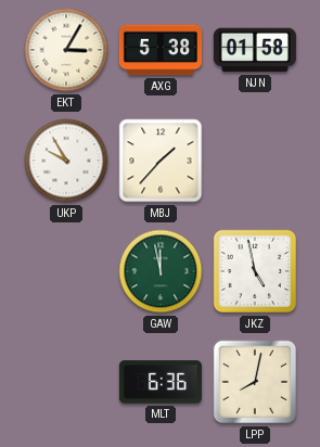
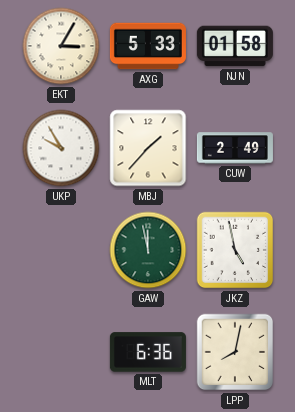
AXG: 5:38 -> 5:33
CUW: none -> 2:49
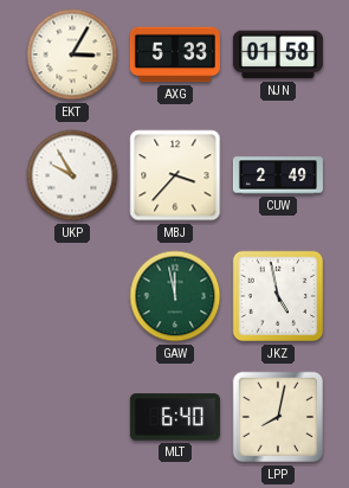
MBJ: 1:37 -> 3:37
MLT: 6:36 -> 6:40
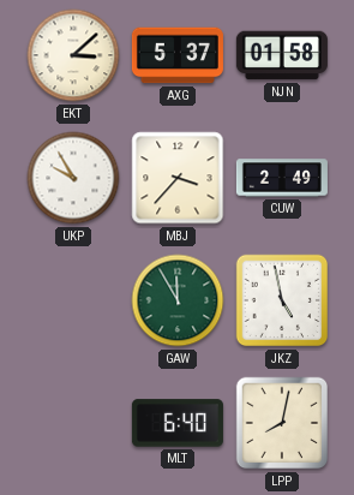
EKT: 3:05 -> 3:08
AXG: 5:33 -> 5:37
GAW: 11:58 -> 11:55
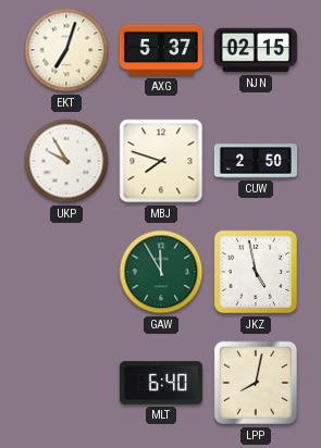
EKT: 3:08 -> 7:03
NJN: 01:58 -> 02:15
MBJ: 3:37 -> 7:48
CUW: 2:49 -> 2:50
